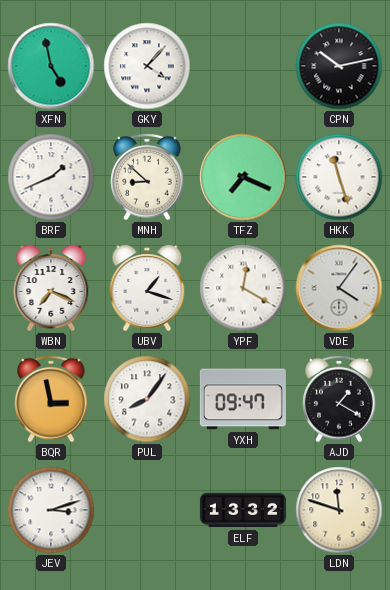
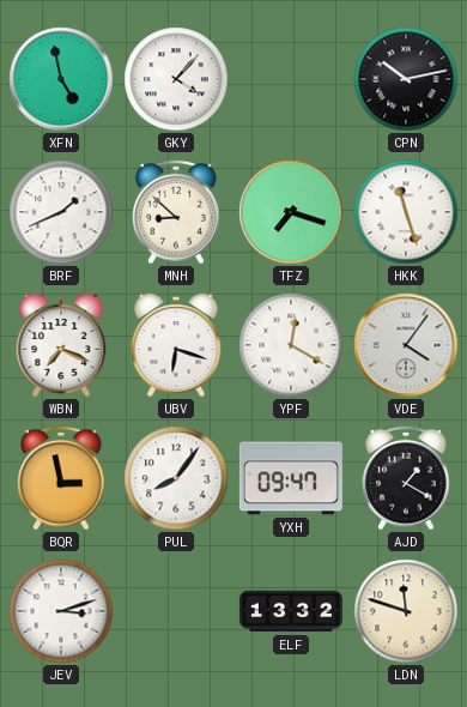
TFZ: 7:19 -> 7:18
UBV: 1:18 -> 6:18
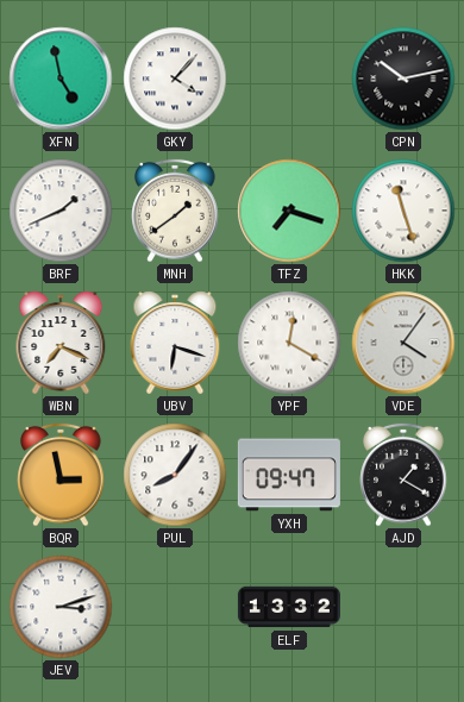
MNH: 8:52 -> 1:39
LDN: 11:48 -> none
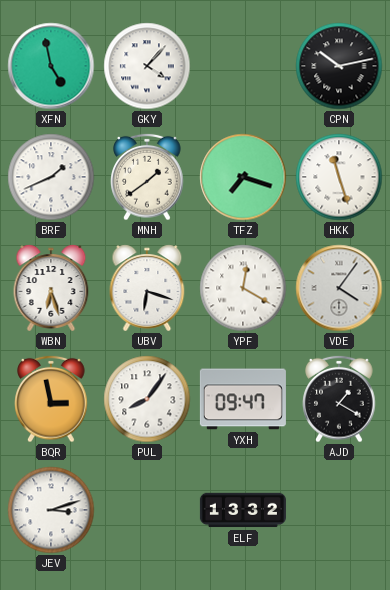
WBN: 7:19 -> 6:27
